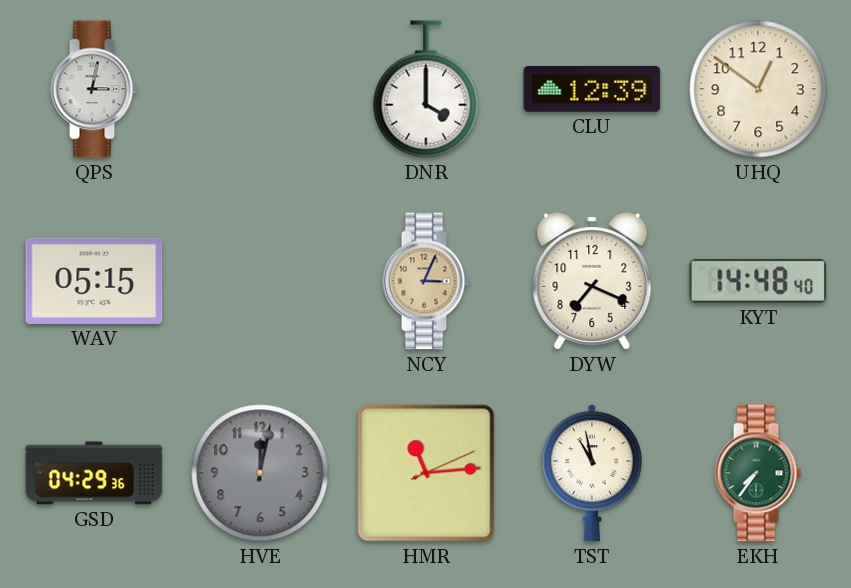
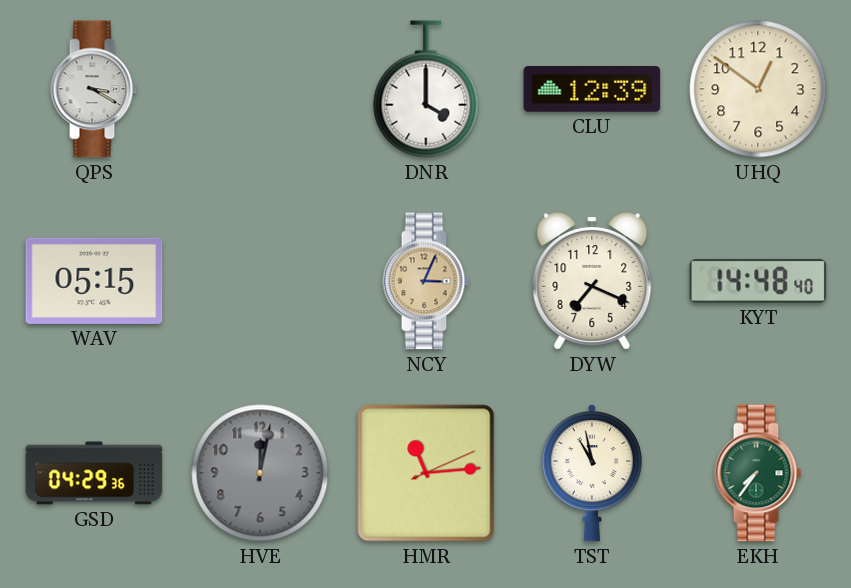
QPS: 3:02 -> 3:20
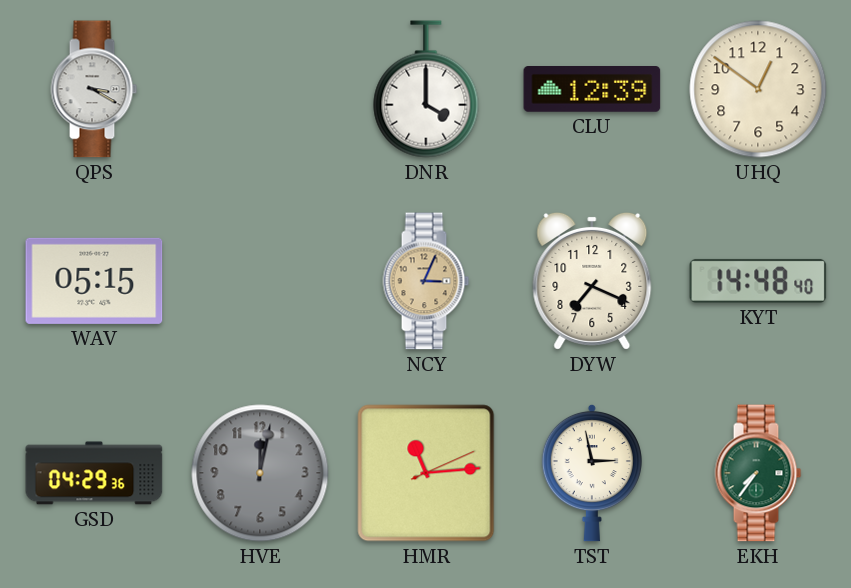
TST: 10:58 -> 2:58
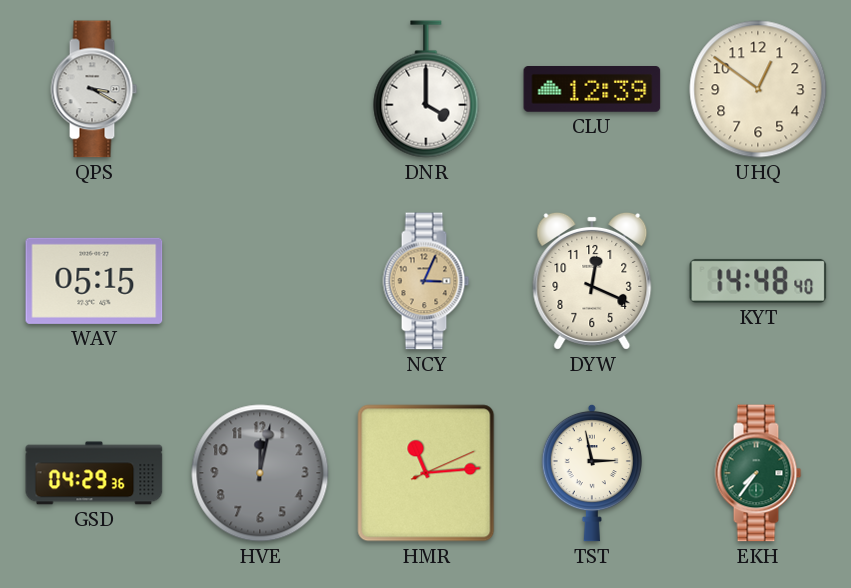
DYW: 7:19 -> 12:19
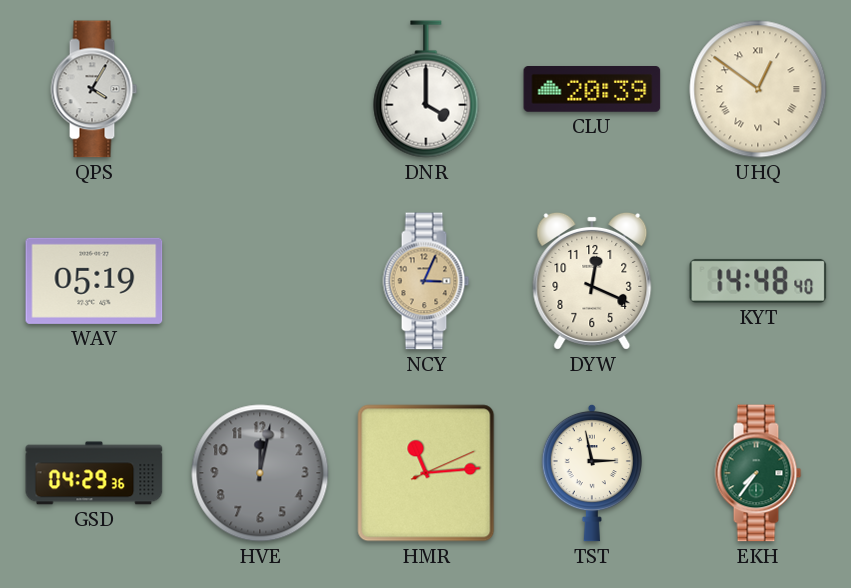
QPS: 3:20 -> 4:05
CLU: 12:39 -> 20:39
UHQ numerals: Arabic -> Roman
WAV: 05:15 -> 05:19
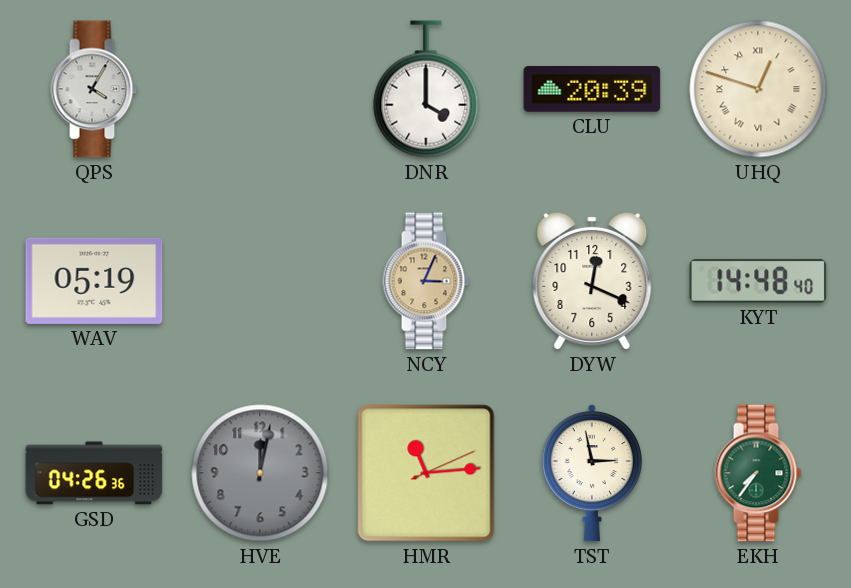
UHQ: 12:51 -> 12:48
GSD: 04:29 -> 04:26
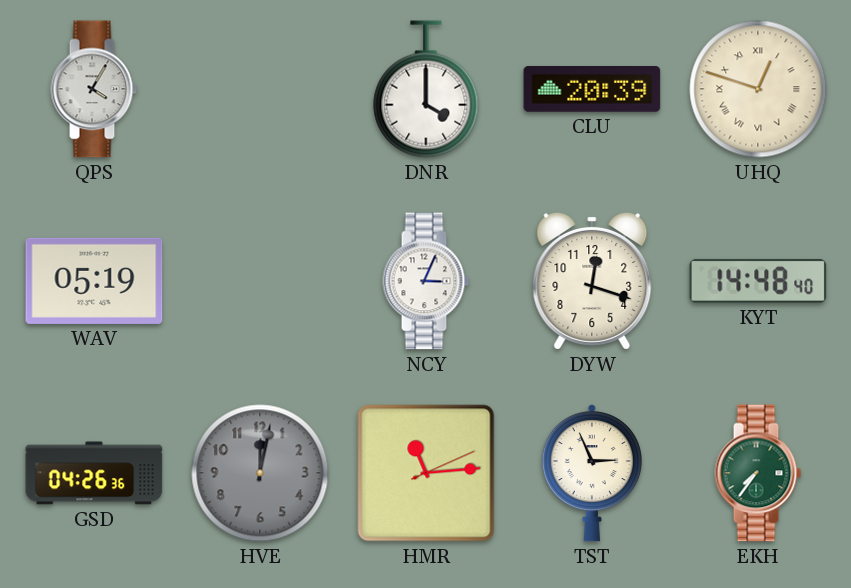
NCY dial: champagne -> white
DYW: 12:19 -> 12:18
TST: 2:58 -> 2:56
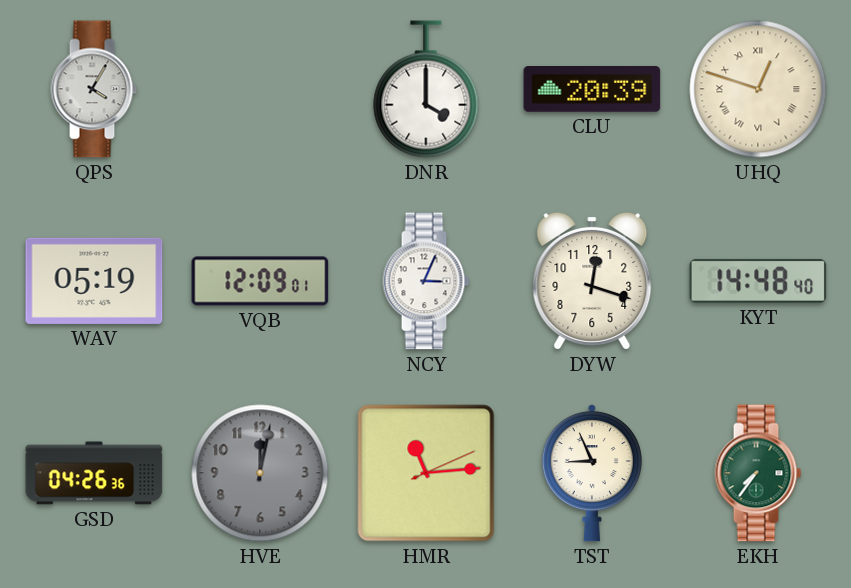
VQB: none -> 12:09
TST: 2:56 -> 8:56
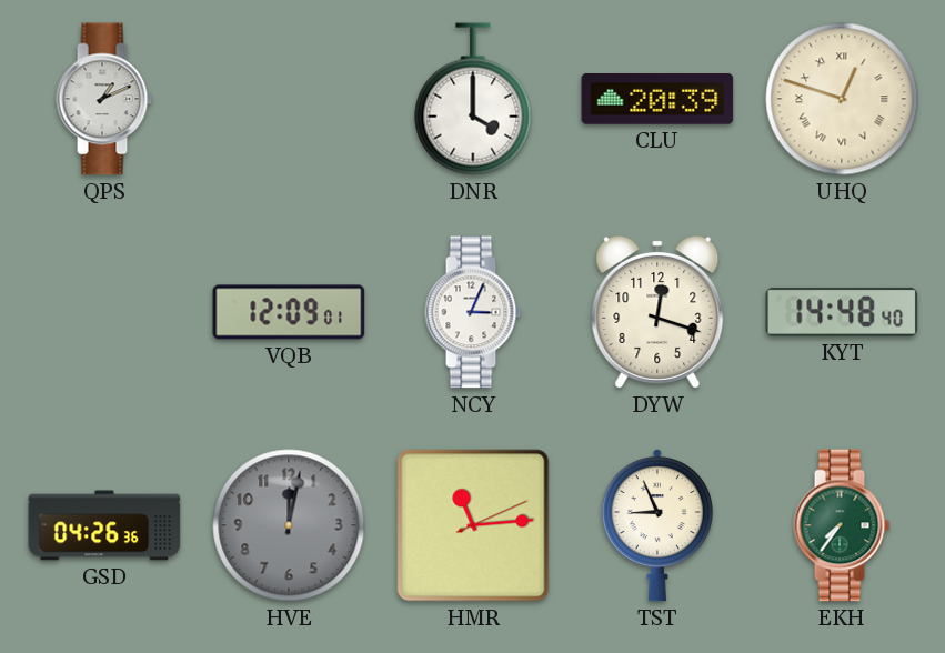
QPS: 4:05 -> 1:11
WAV: 05:19 -> none
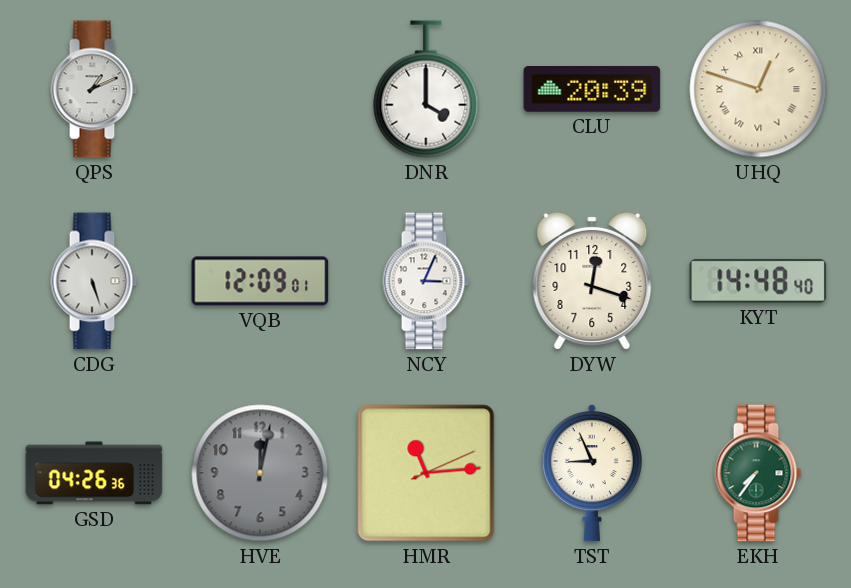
CDG: none -> 5:27
